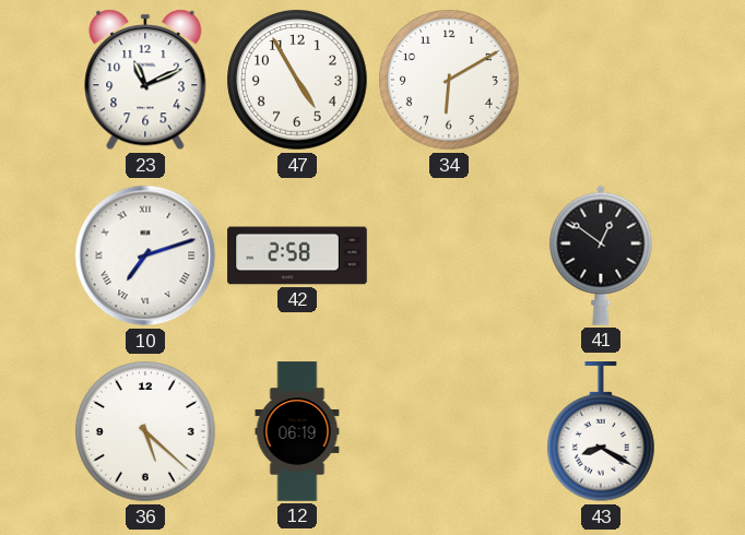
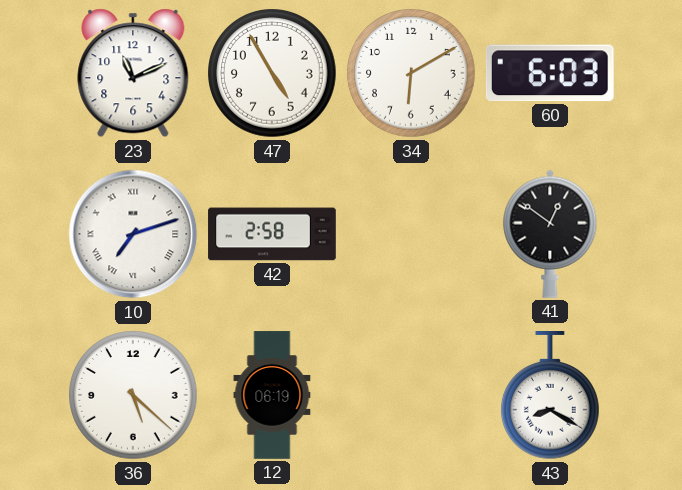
60: none -> 6:03
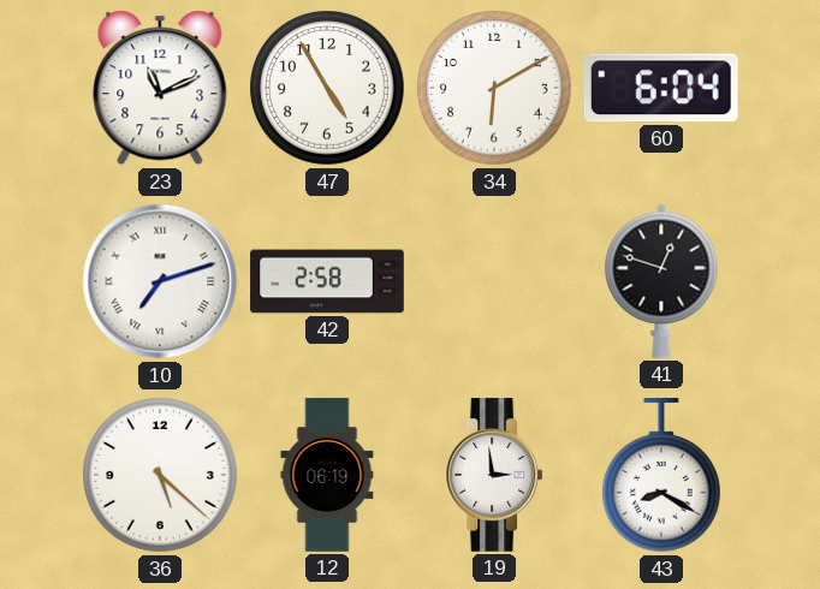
60: 6:03 -> 6:04
41: 12:51 -> 12:48
19: none -> 2:59
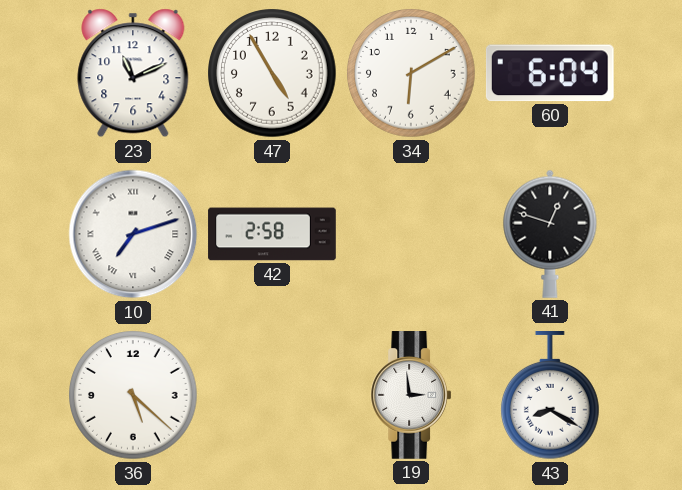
12: 06:19 -> none
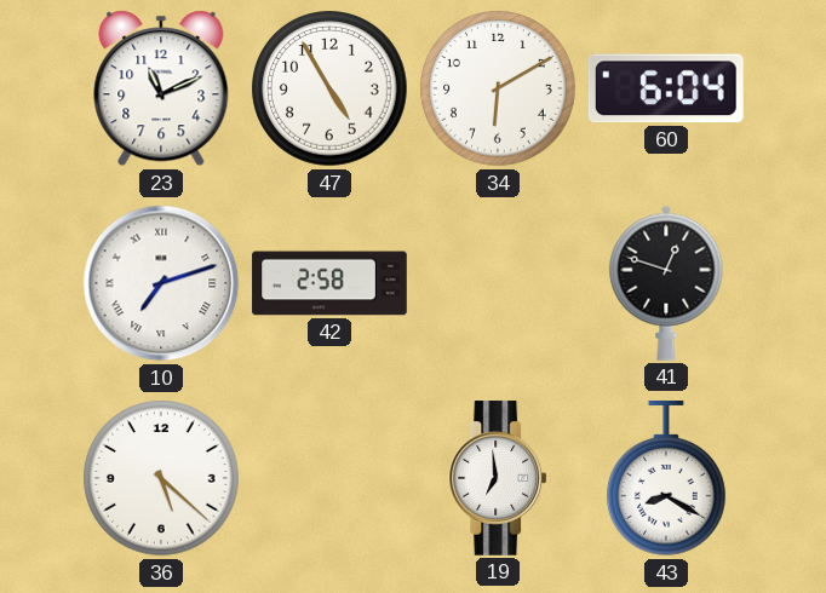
19: 2:59 -> 6:59
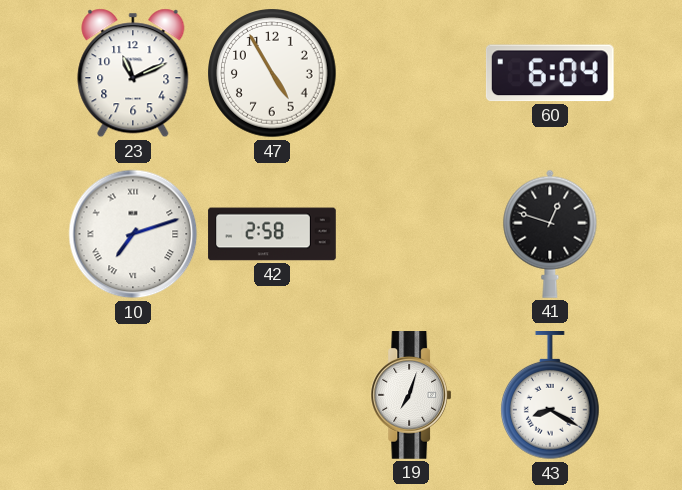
34: 6:10 -> none
36: 5:22 -> none
19: 6:59 -> 7:03
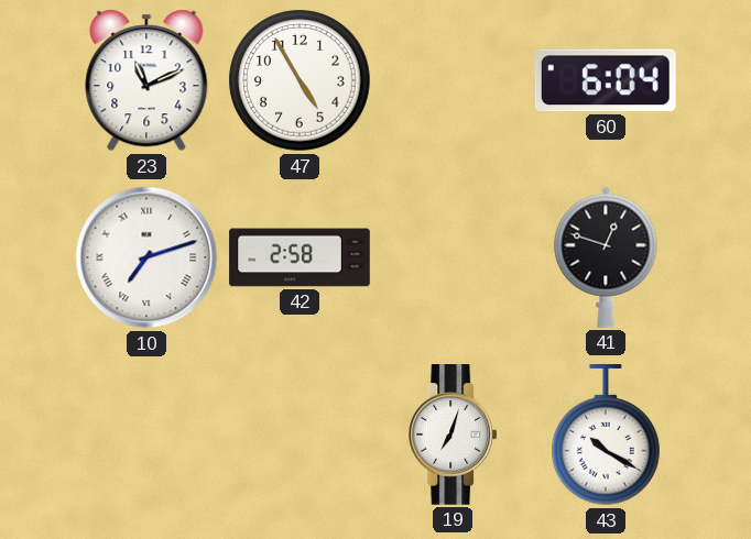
43: 8:20 -> 10:20
